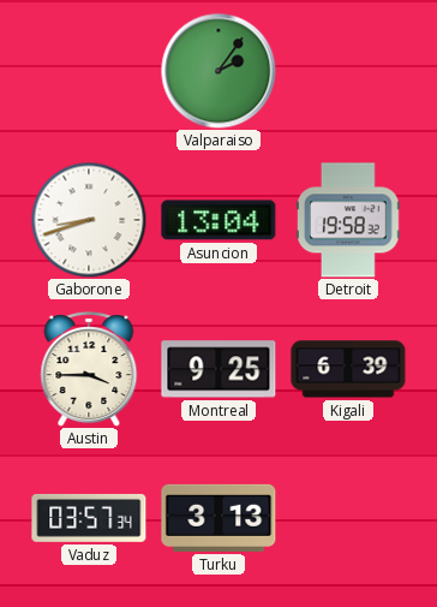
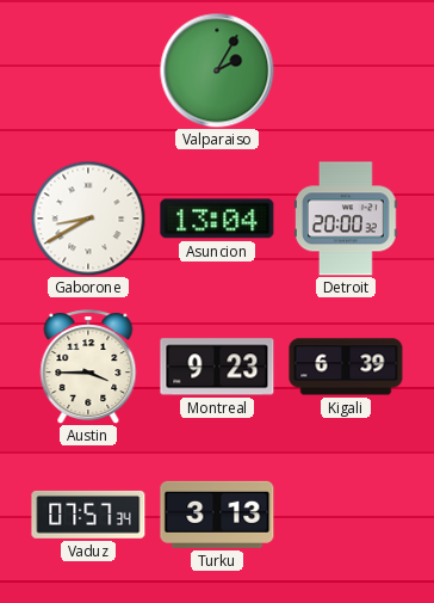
Valparaiso: 2:06 -> 2:05
Gaborone: 8:42 -> 8:40
Detroit: 19:58 -> 20:00
Montreal: 9:25 -> 9:23
Vaduz: 03:57 -> 07:57
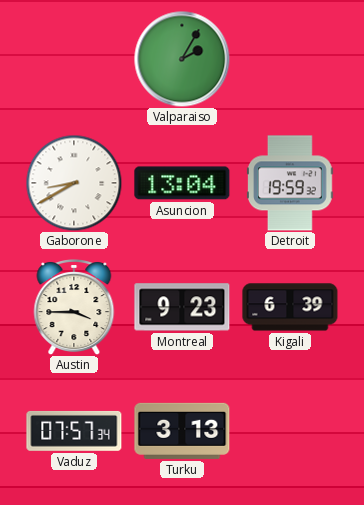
Detroit: 20:00 -> 19:59
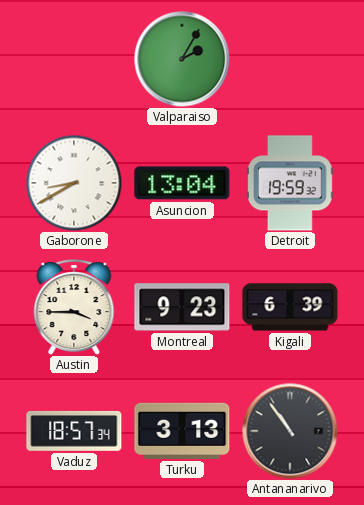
Vaduz: 07:57 -> 18:57
Antananarivo: none -> 10:54
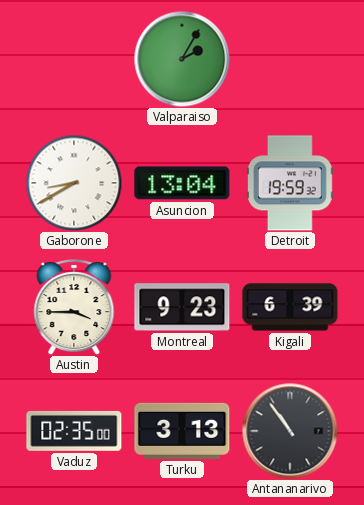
Vaduz: 18:57 -> 02:35
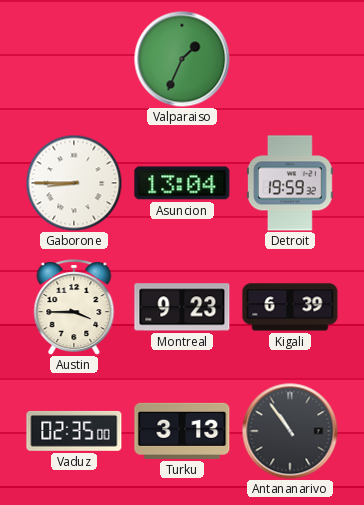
Valparaiso: 2:05 -> 1:34
Gaborone: 8:40 -> 8:45
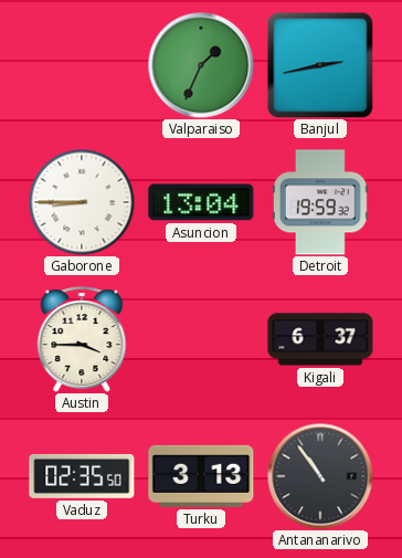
Banjul: none -> 2:43
Montreal: 9:23 -> none
Kigali: 6:39 -> 6:37
Vaduz: 02:35:00 -> 02:35:50
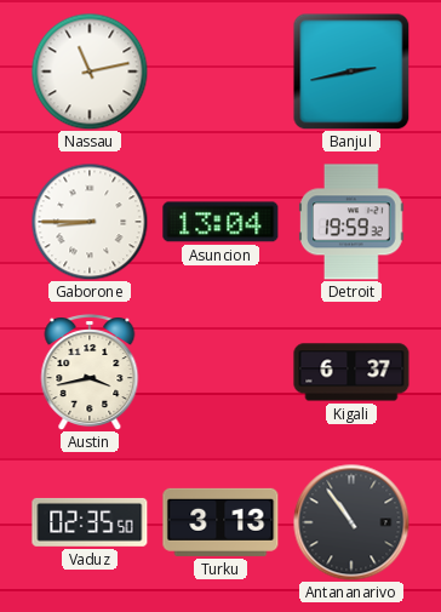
Nassau: none -> 11:13
Valparaiso: 1:34 -> none
Austin: 3:45 -> 3:43
